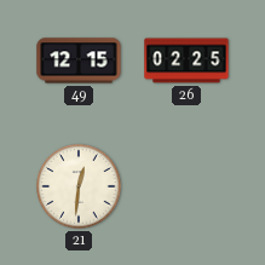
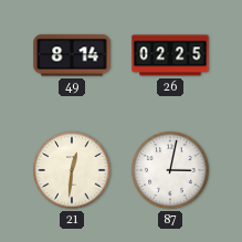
49: 12:15 -> 8:14
87: none -> 3:02
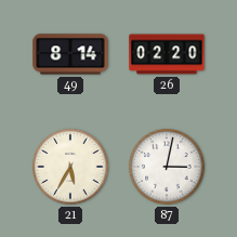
26: 02:25 -> 02:20
21: 12:31 -> 5:35
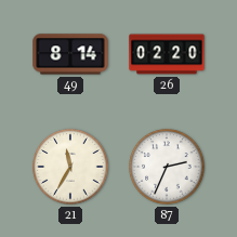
21: 5:35 -> 11:35
87: 3:02 -> 2:34
